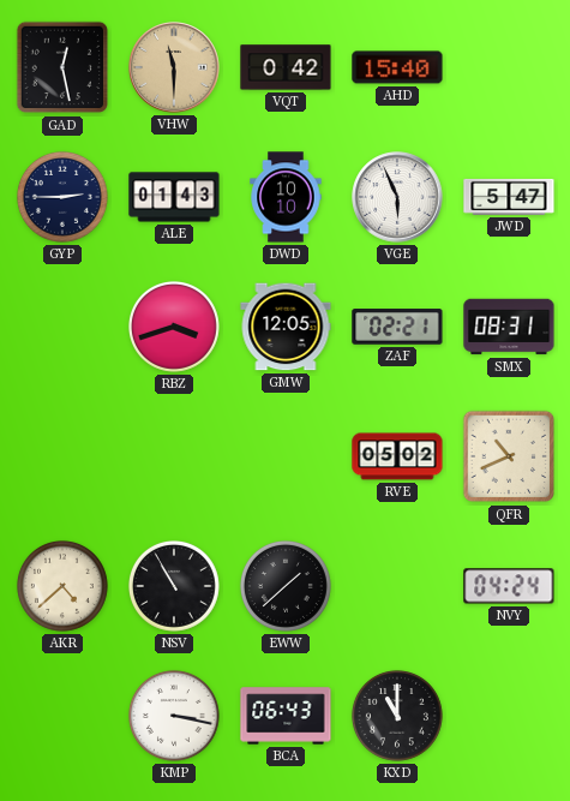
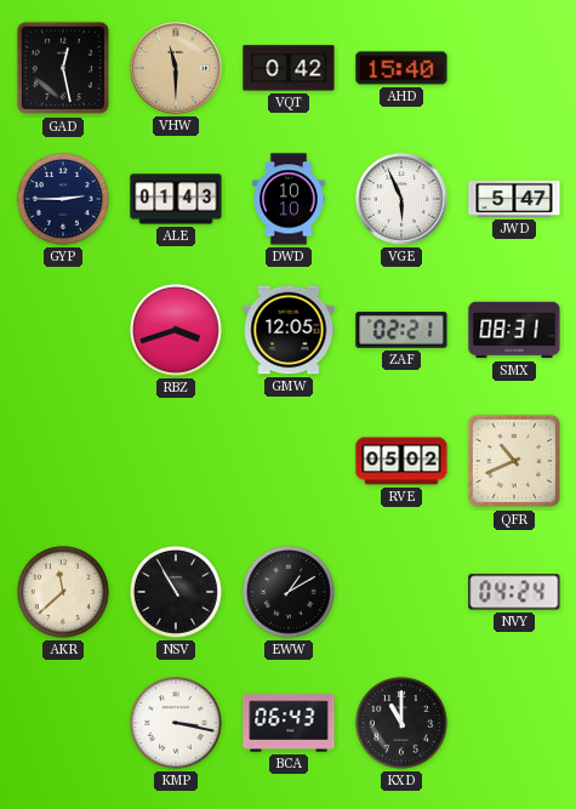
AKR: 4:38 -> 11:38
EWW: 1:38 -> 1:10
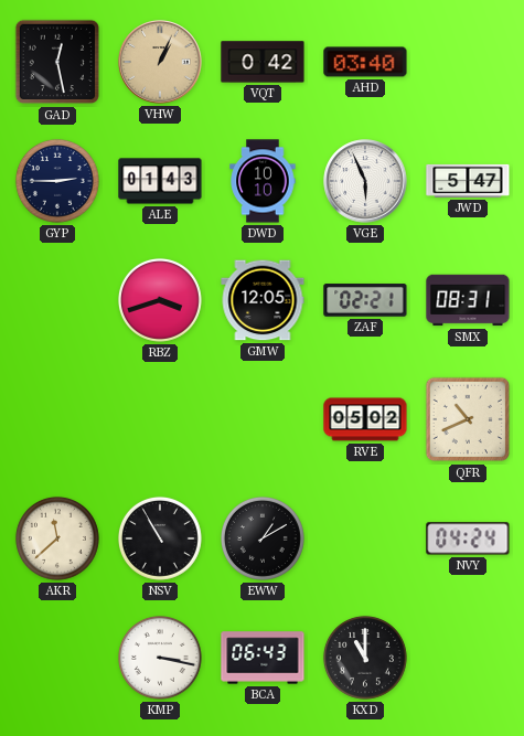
VHW: 11:30 -> 1:04
AHD: 15:40 -> 03:40
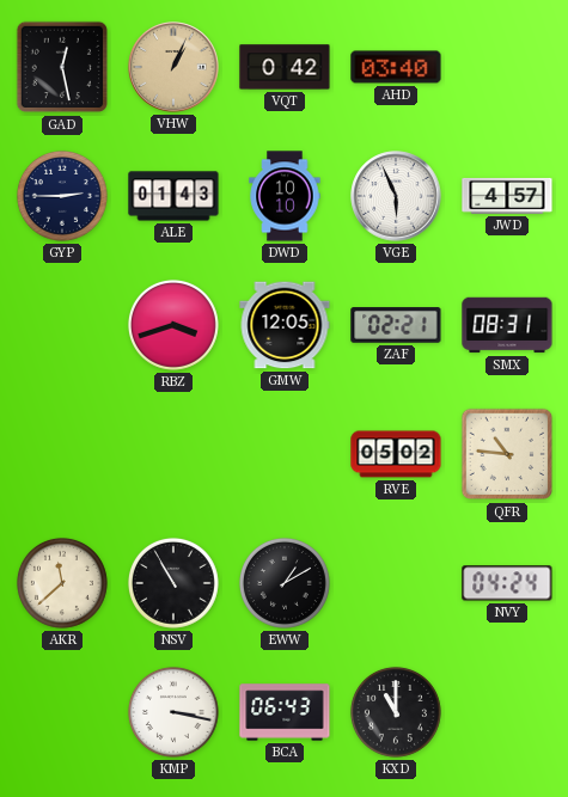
JWD: 5:47 -> 4:57
QFR: 10:41 -> 10:46
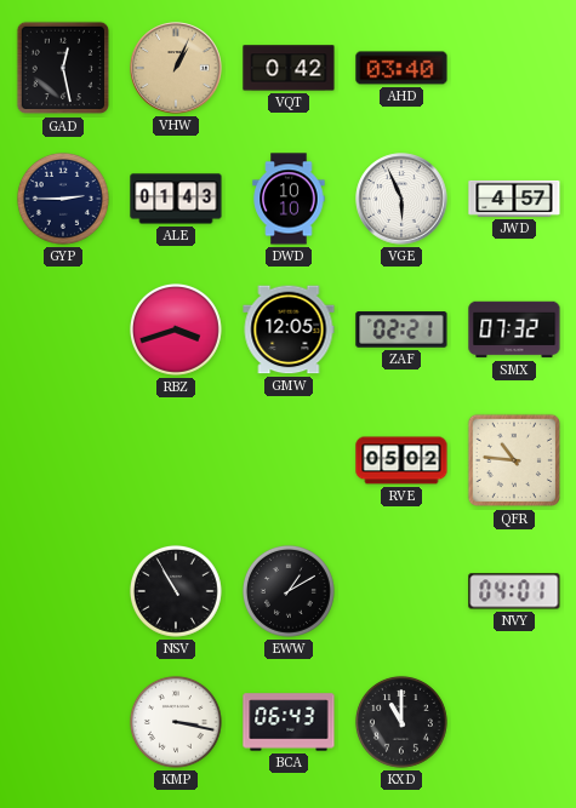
SMX: 08:31 -> 07:32
AKR: 11:38 -> none
NVY: 04:24 -> 04:01
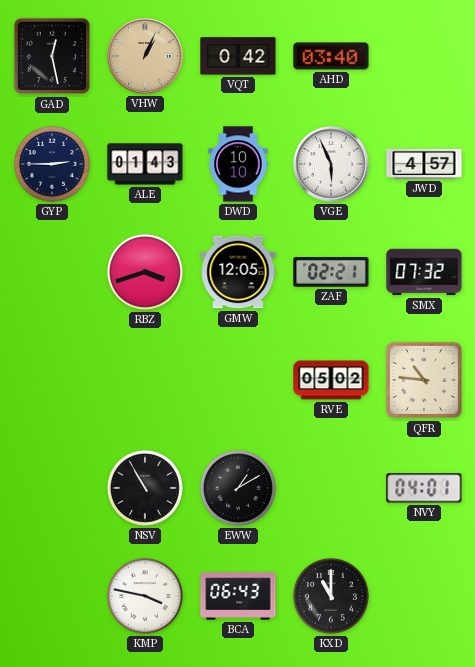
KMP: 3:17 -> 3:47
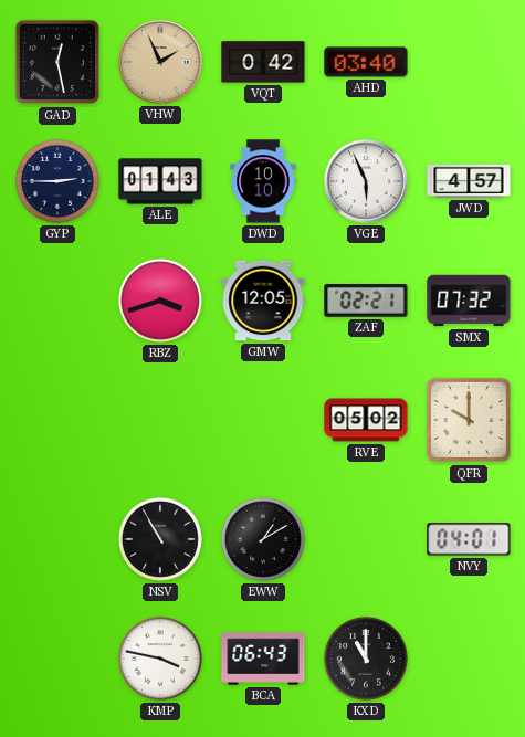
VHW: 1:04 -> 1:56
QFR: 10:46 -> 10:00
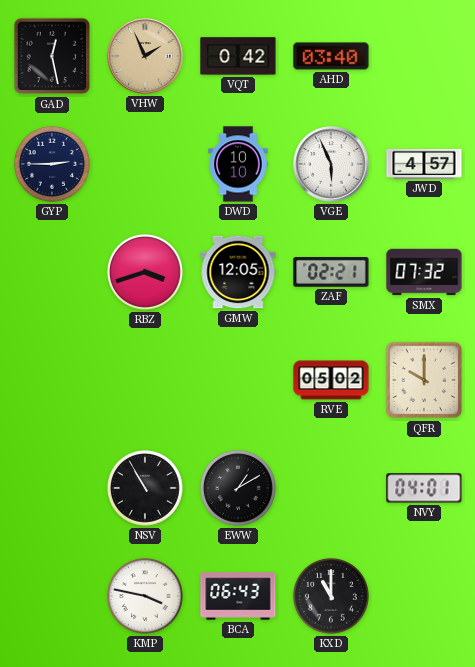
ALE: 01:43 -> none
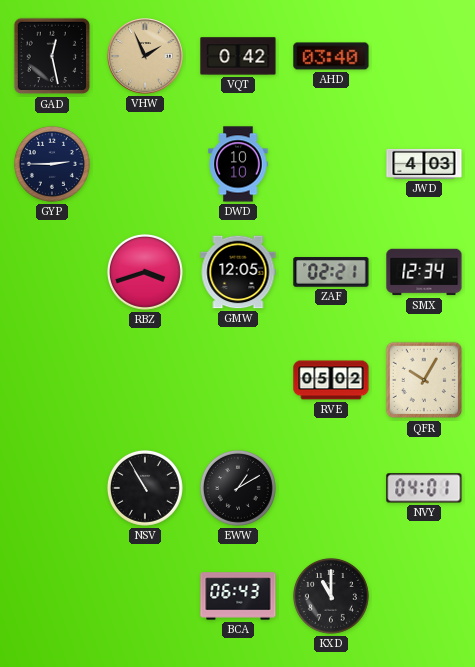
VGE: 5:56 -> none
JWD: 4:57 -> 4:03
SMX: 07:32 -> 12:34
QFR: 10:00 -> 10:05
KMP: 3:47 -> none
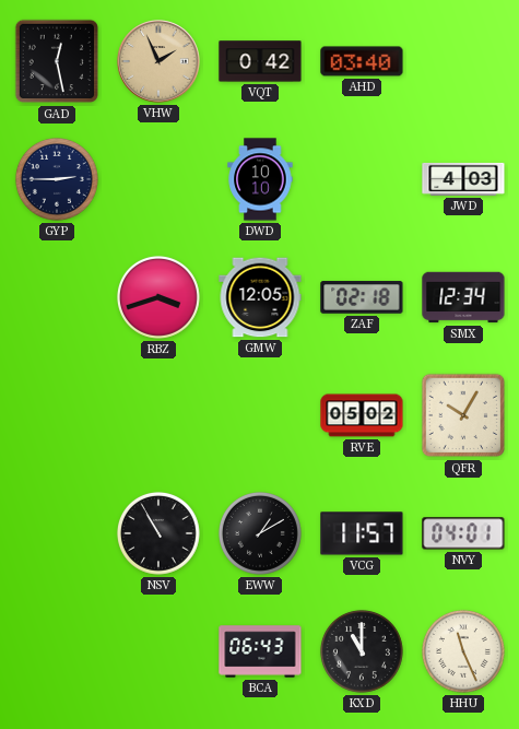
ZAF: 02:21 -> 02:18
VCG: none -> 11:57
HHU: none -> 11:26
